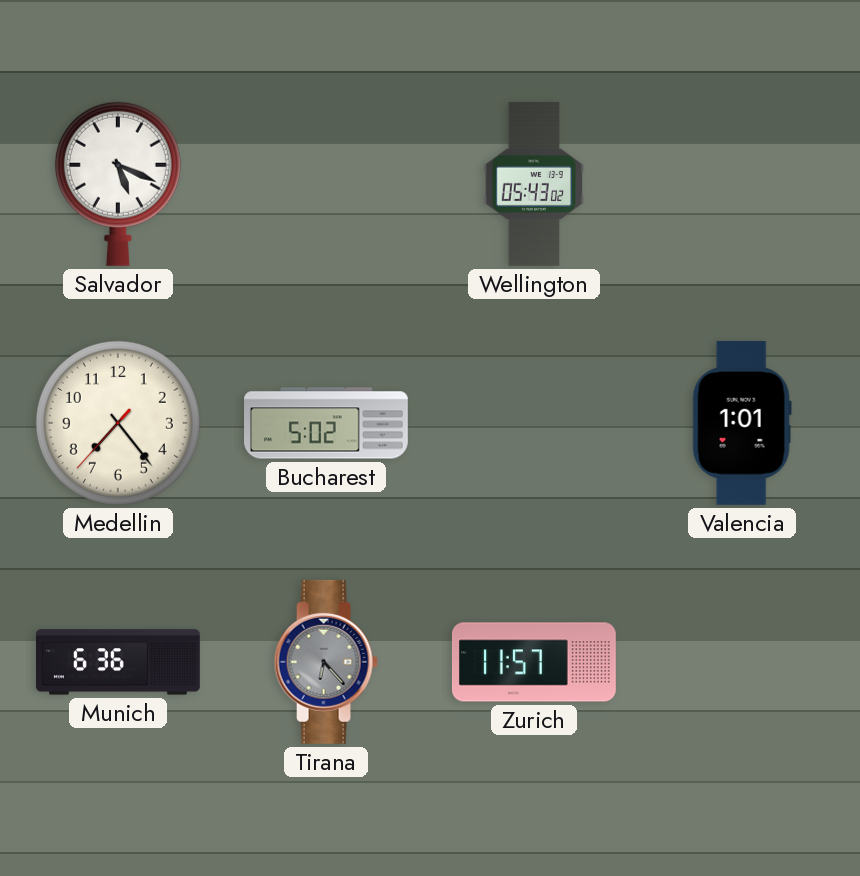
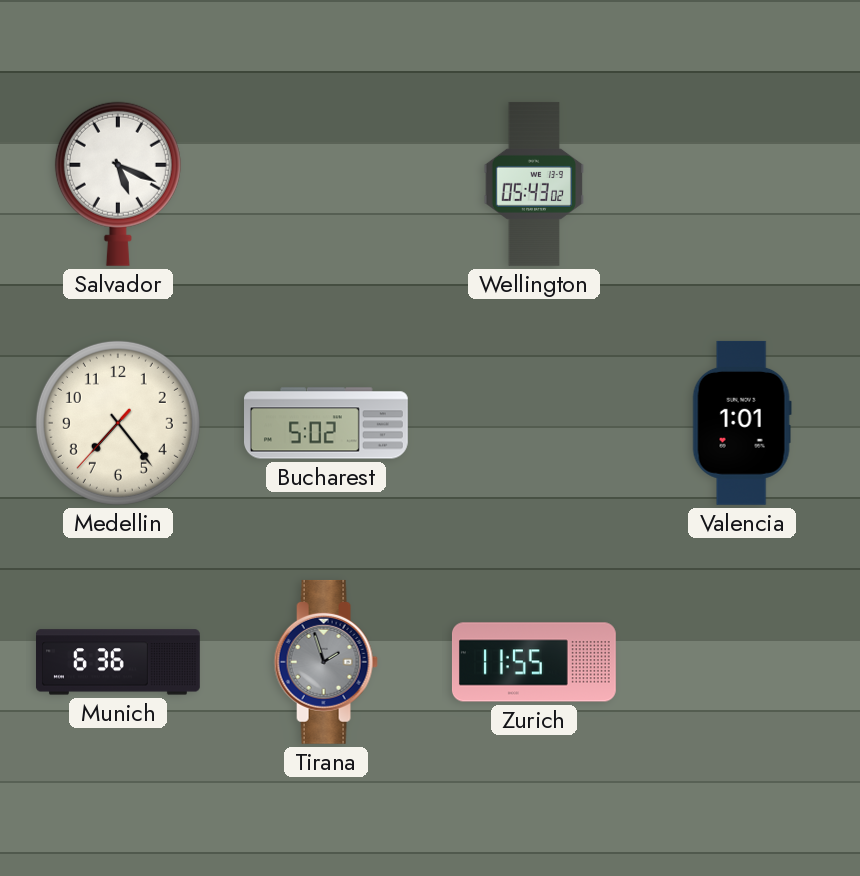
Tirana: 6:23 -> 1:57
Zurich: 11:57 -> 11:55
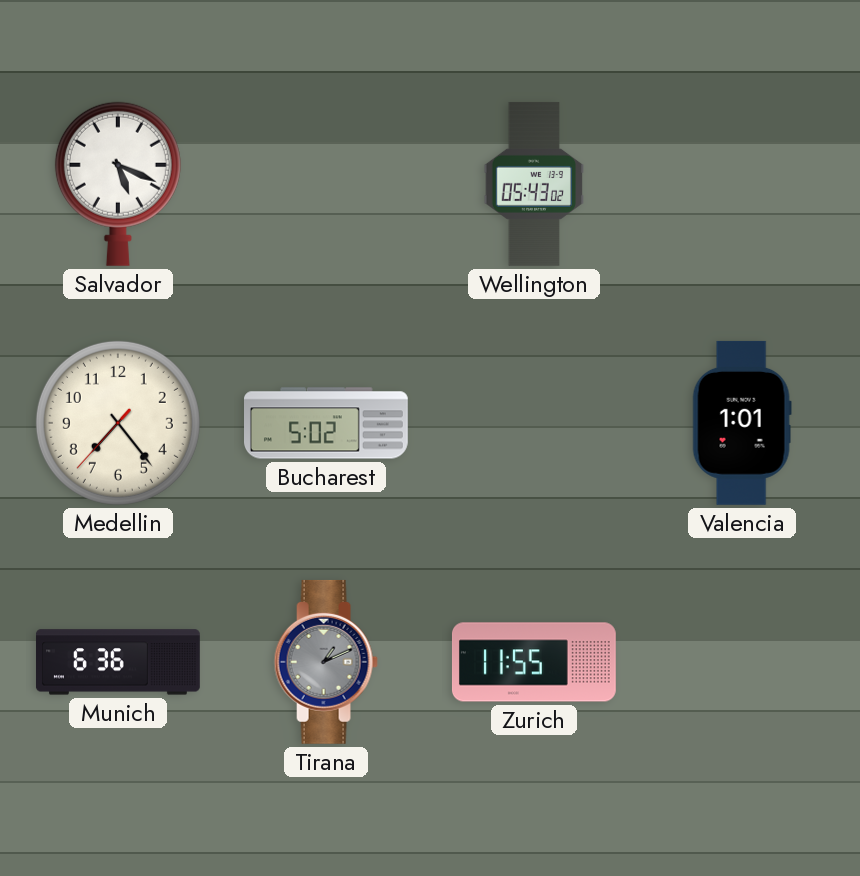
Tirana: 1:57 -> 1:11
